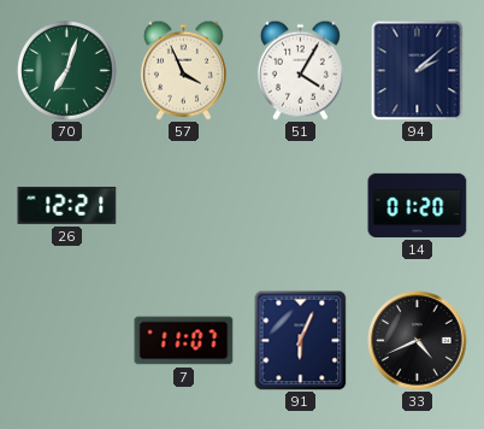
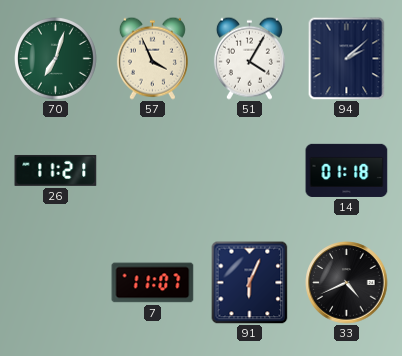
26: 12:21 -> 11:21
14: 01:20 -> 01:18
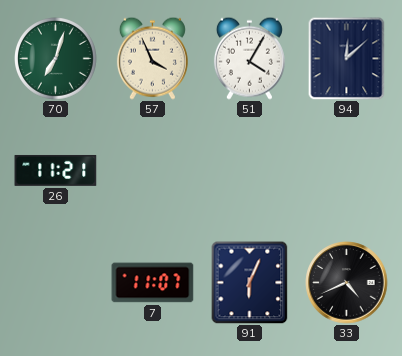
94: 2:08 -> 12:08
14: 01:18 -> none
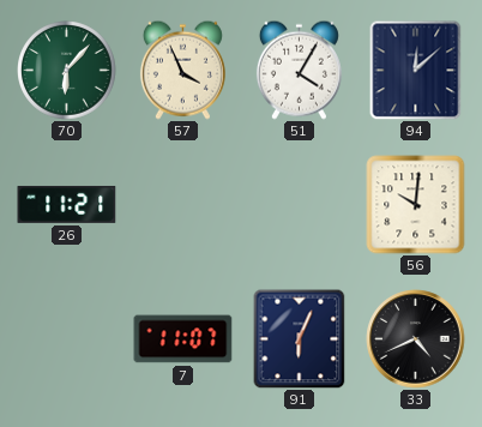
70: 7:03 -> 6:07
56: none -> 10:01
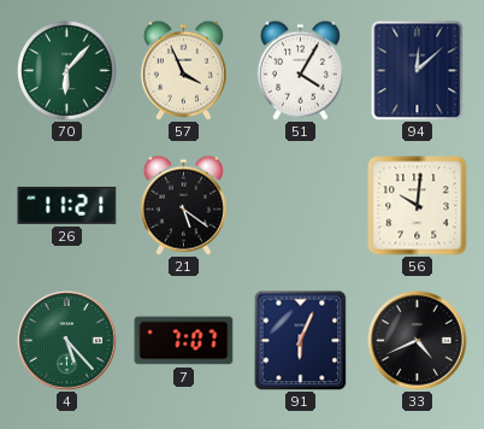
21: none -> 5:21
4: none -> 5:23
7: 11:07 -> 7:07
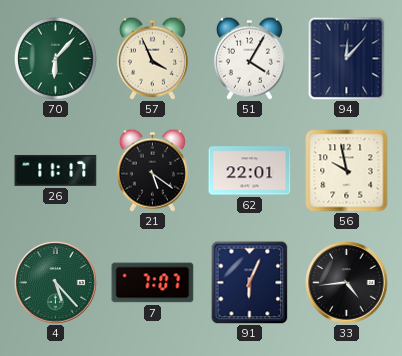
94: 12:08 -> 12:07
26: 11:21 -> 11:17
62: none -> 22:01
56: 10:01 -> 9:58
33: 4:41 -> 4:44
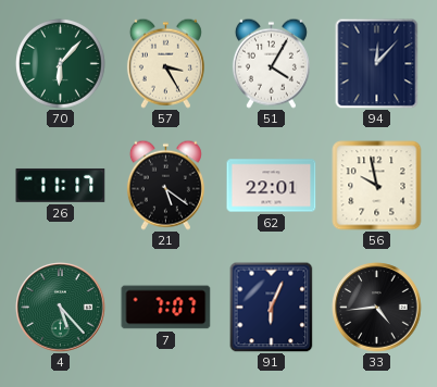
57: 3:56 -> 3:25
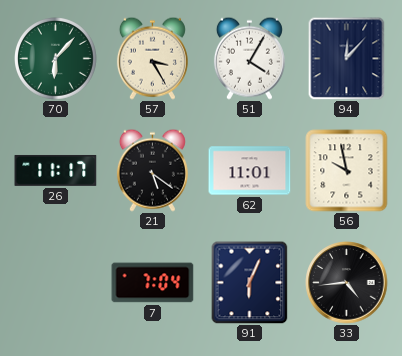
62: 22:01 -> 11:01
4: 5:23 -> none
7: 7:07 -> 7:04
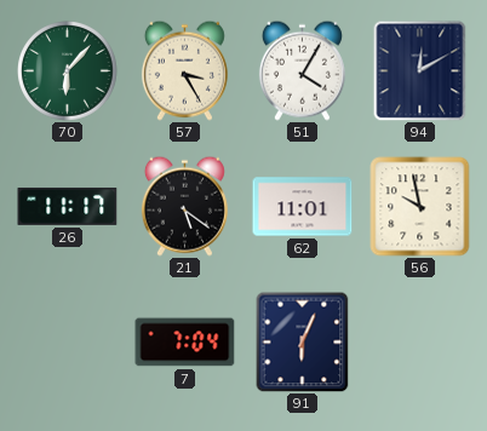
94: 12:07 -> 12:10
33: 4:44 -> none
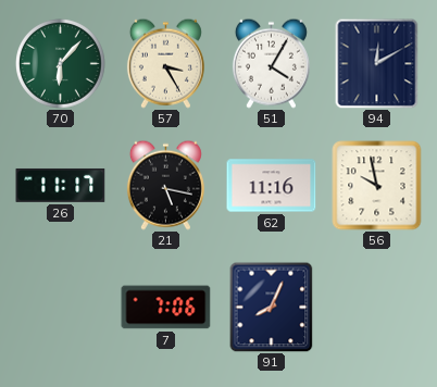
21: 5:21 -> 5:17
62: 11:01 -> 11:16
7: 7:04 -> 7:06
91: 6:04 -> 8:04
